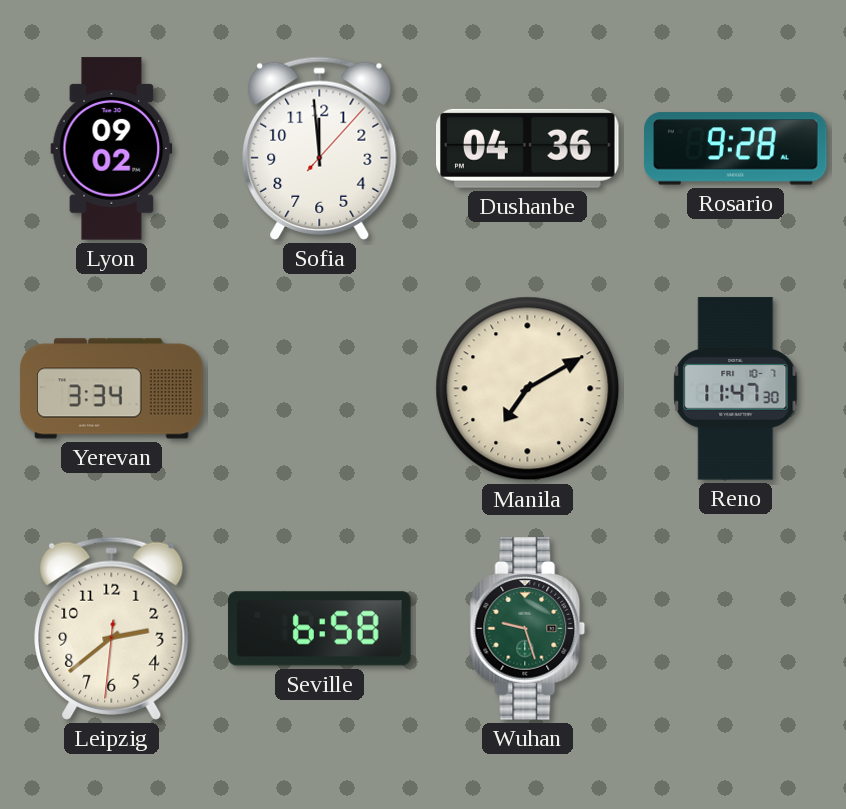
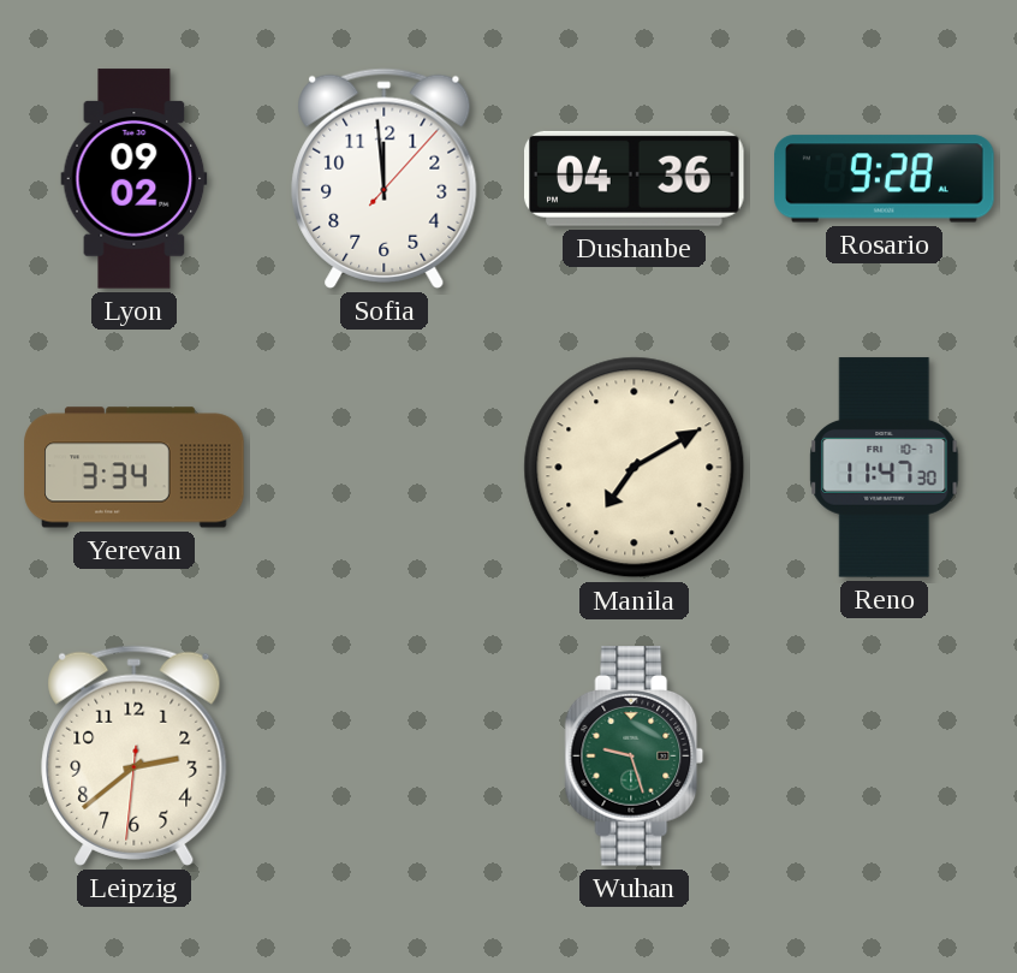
Seville: 6:58 -> none
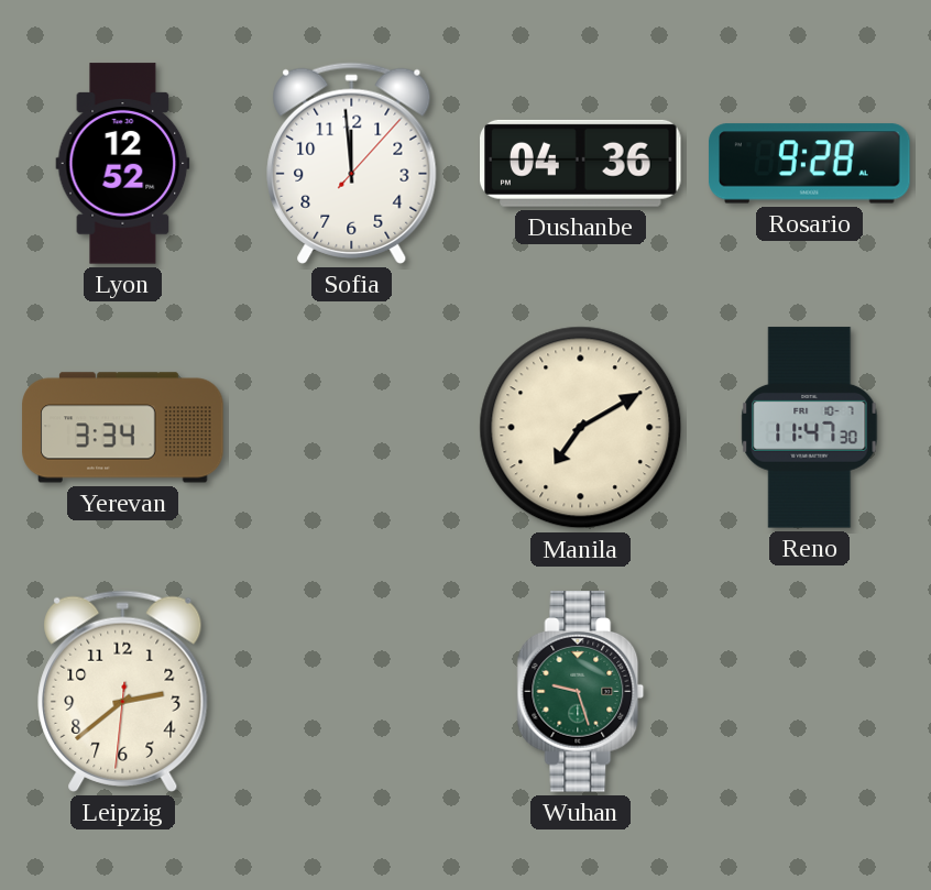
Lyon: 09:02 -> 12:52
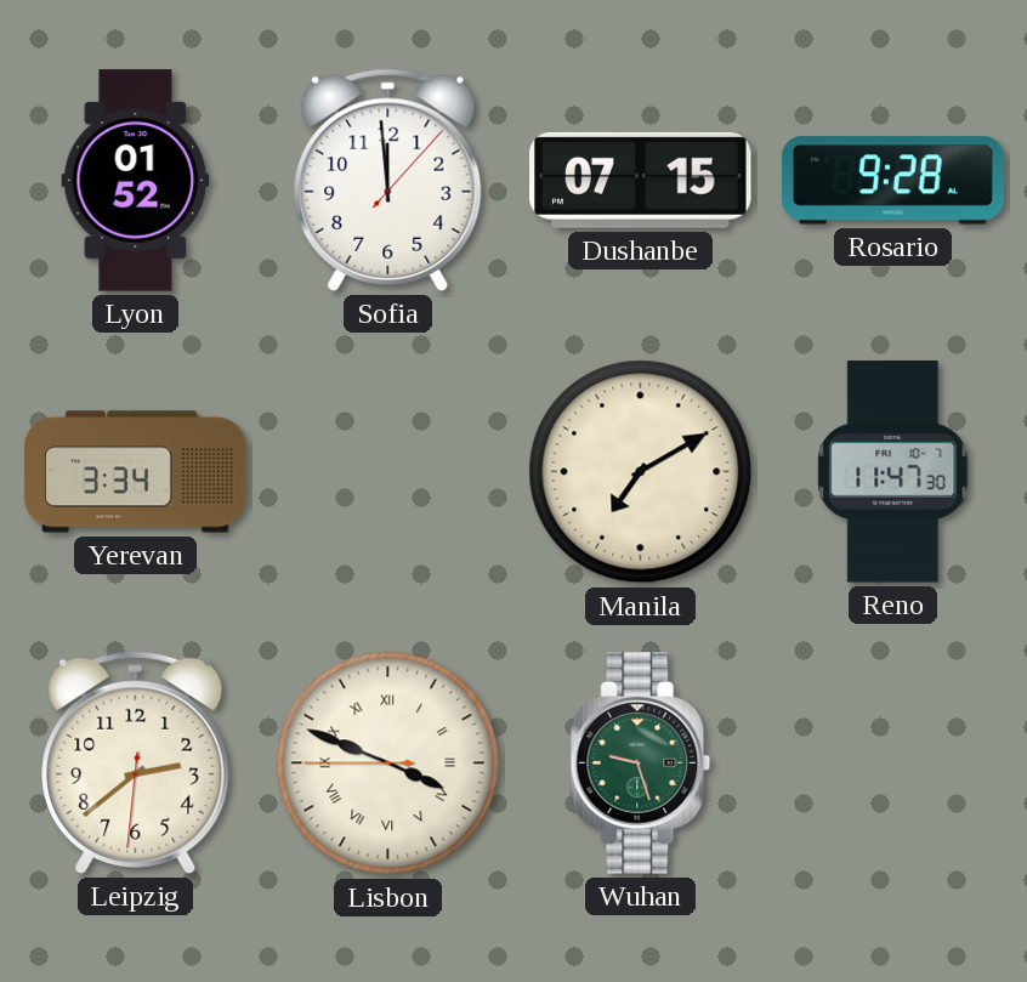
Lyon: 12:52 -> 01:52
Dushanbe: 04:36 -> 07:15
Lisbon: none -> 3:48
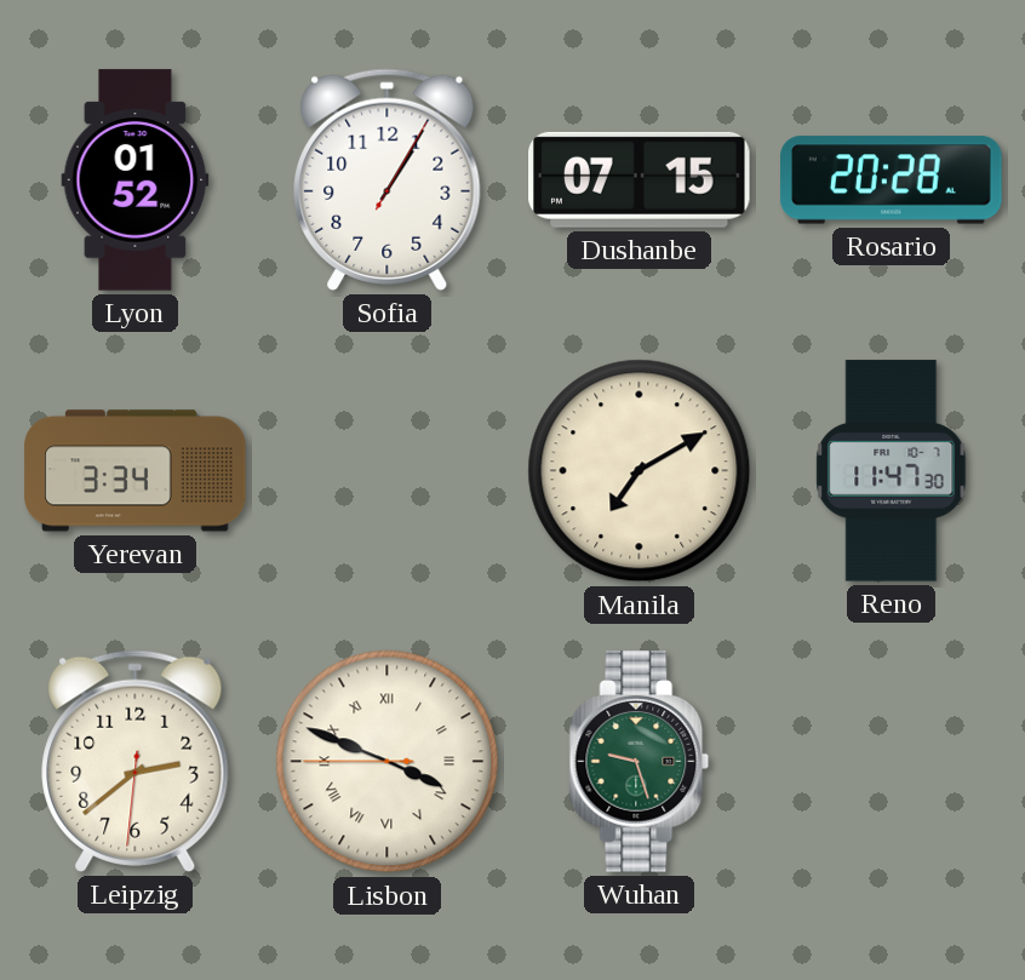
Sofia: 11:59 -> 1:05
Rosario: 9:28 -> 20:28
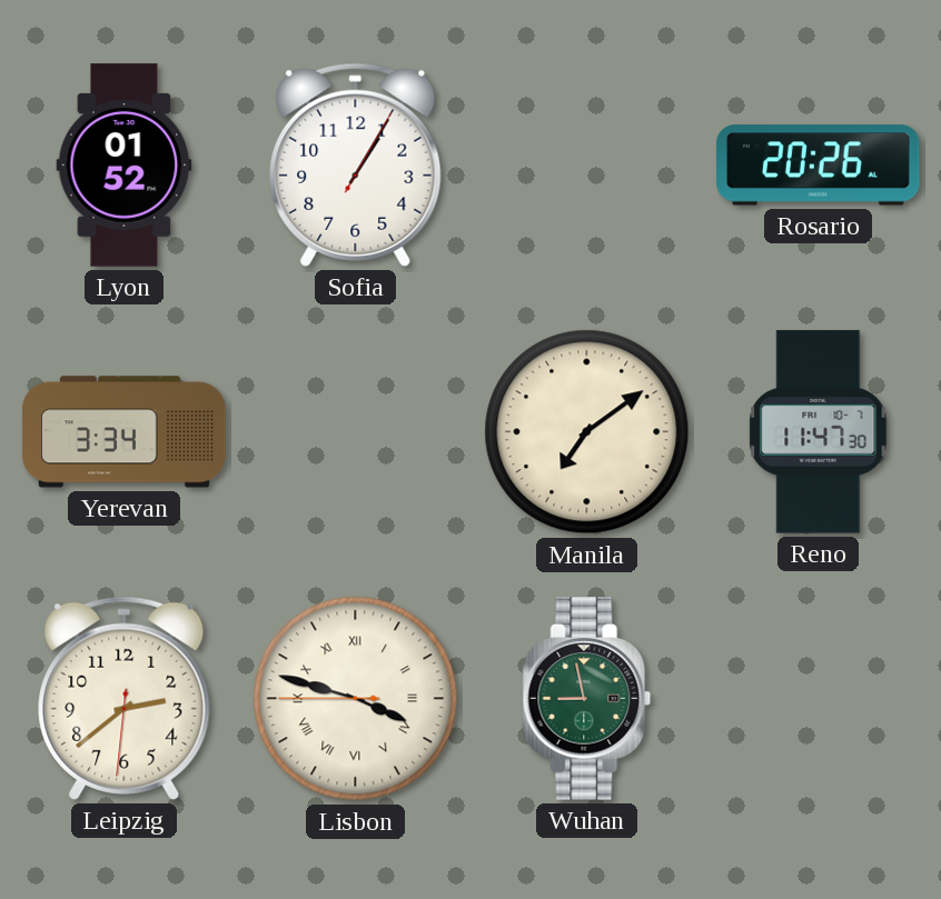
Dushanbe: 07:15 -> none
Rosario: 20:28 -> 20:26
Manila: 7:10 -> 7:09
Lisbon: 3:48 -> 3:47
Wuhan: 9:27 -> 8:58
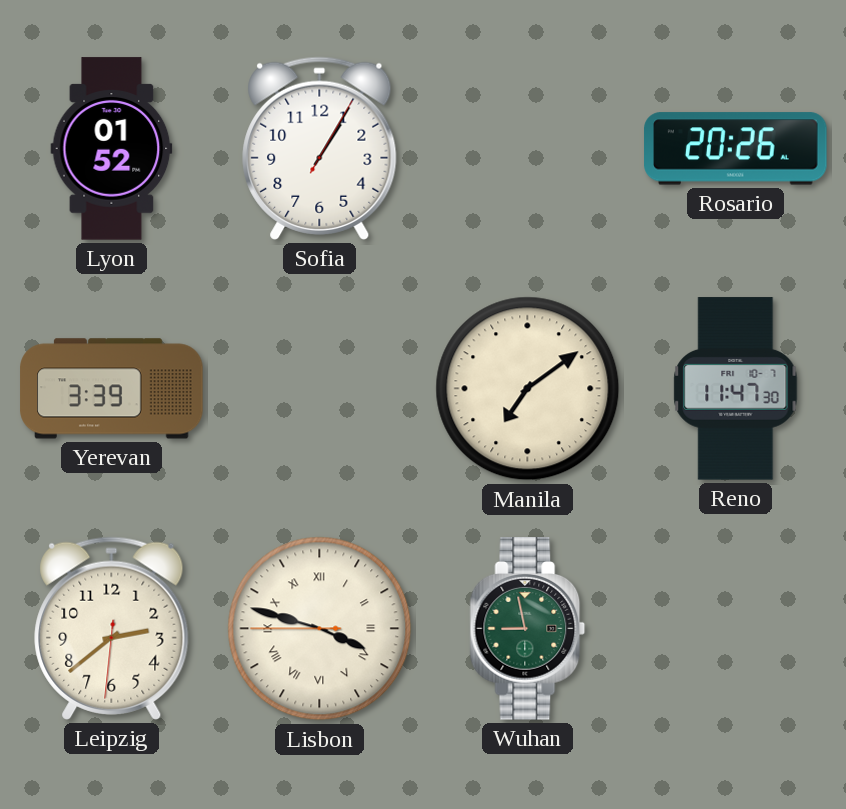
Yerevan: 3:34 -> 3:39
